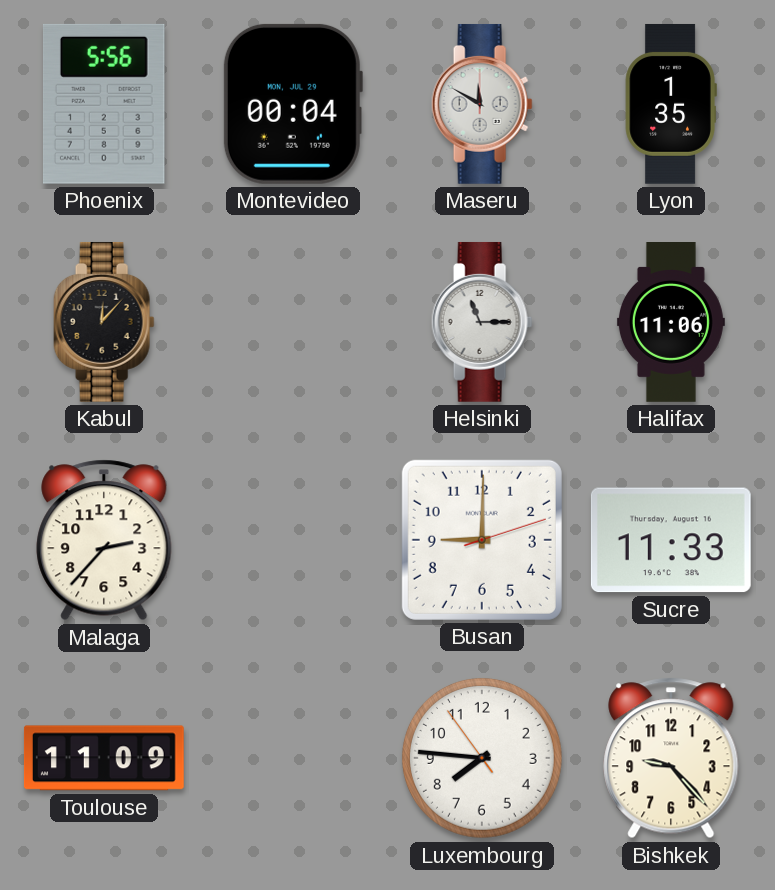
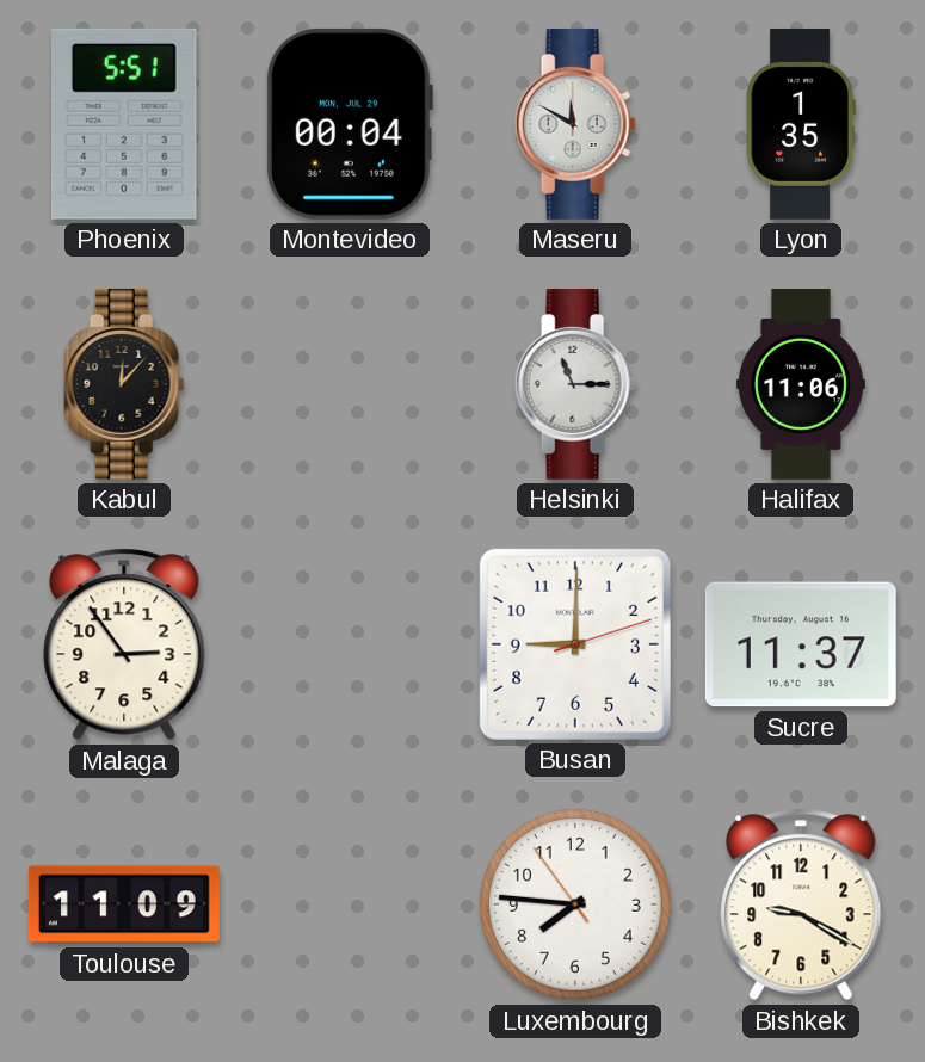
Phoenix: 5:56 -> 5:51
Malaga: 2:37 -> 2:54
Sucre: 11:33 -> 11:37
Bishkek: 9:23 -> 9:20
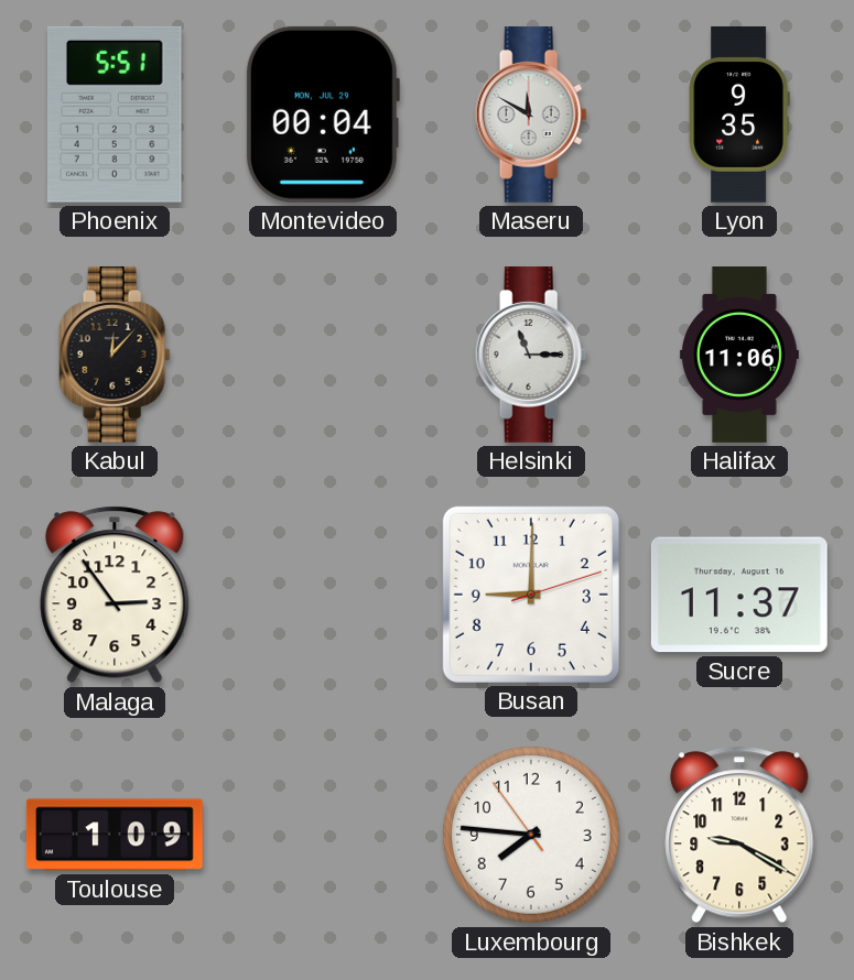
Lyon: 1:35 -> 9:35
Toulouse: 11:09 -> 1:09
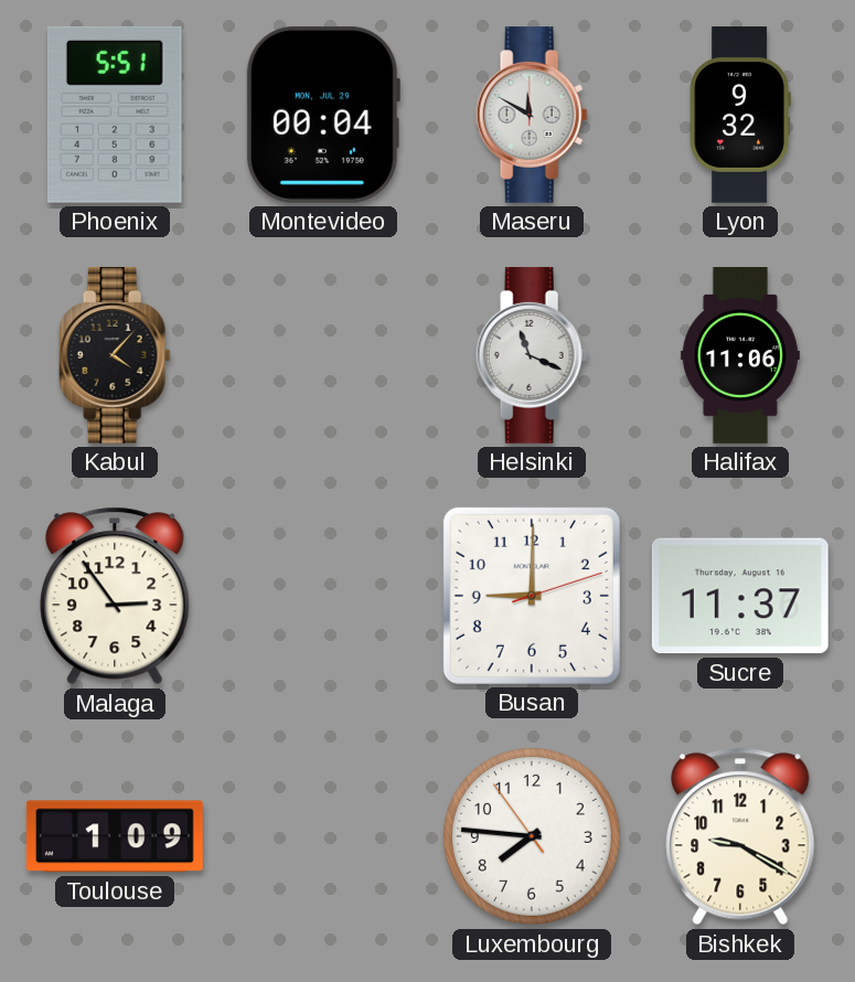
Lyon: 9:35 -> 9:32
Kabul: 12:07 -> 4:07
Helsinki: 11:15 -> 11:19
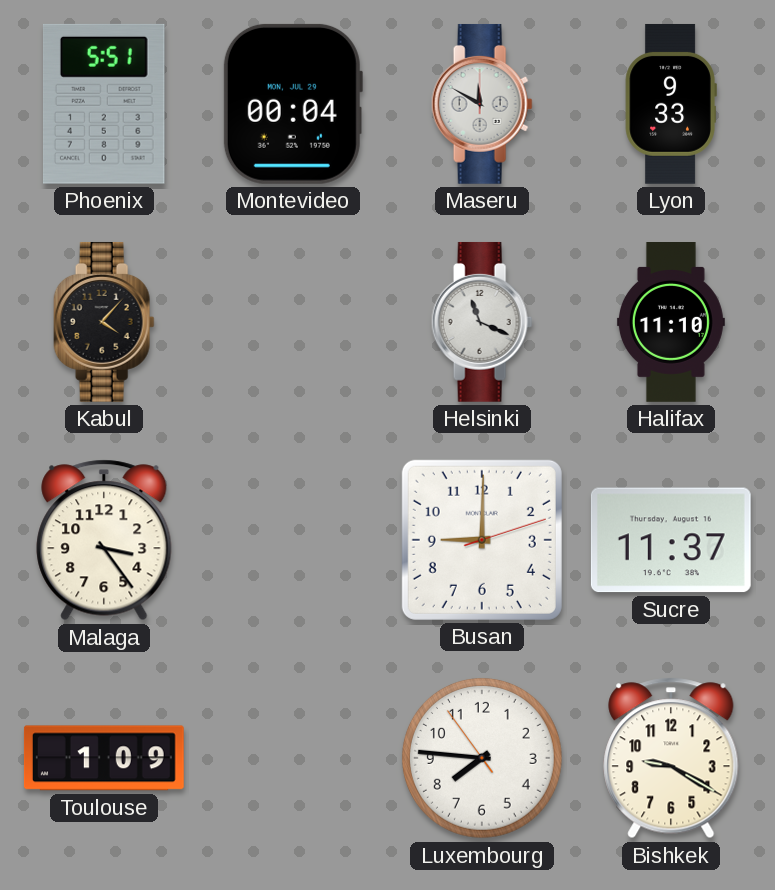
Lyon: 9:32 -> 9:33
Halifax: 11:06 -> 11:10
Malaga: 2:54 -> 3:24
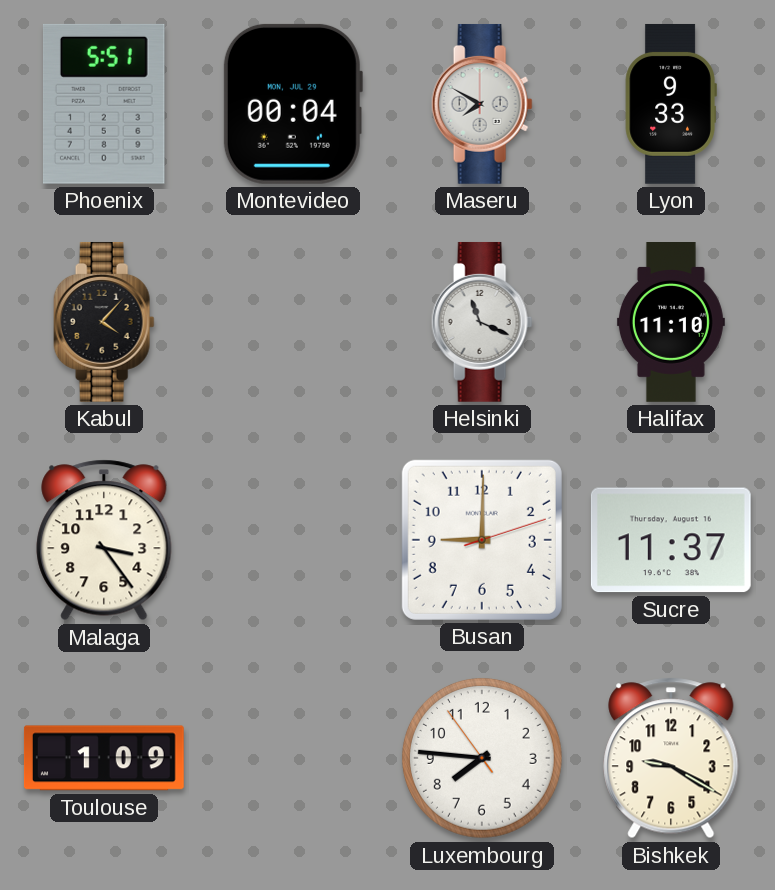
Maseru: 11:50 -> 7:50
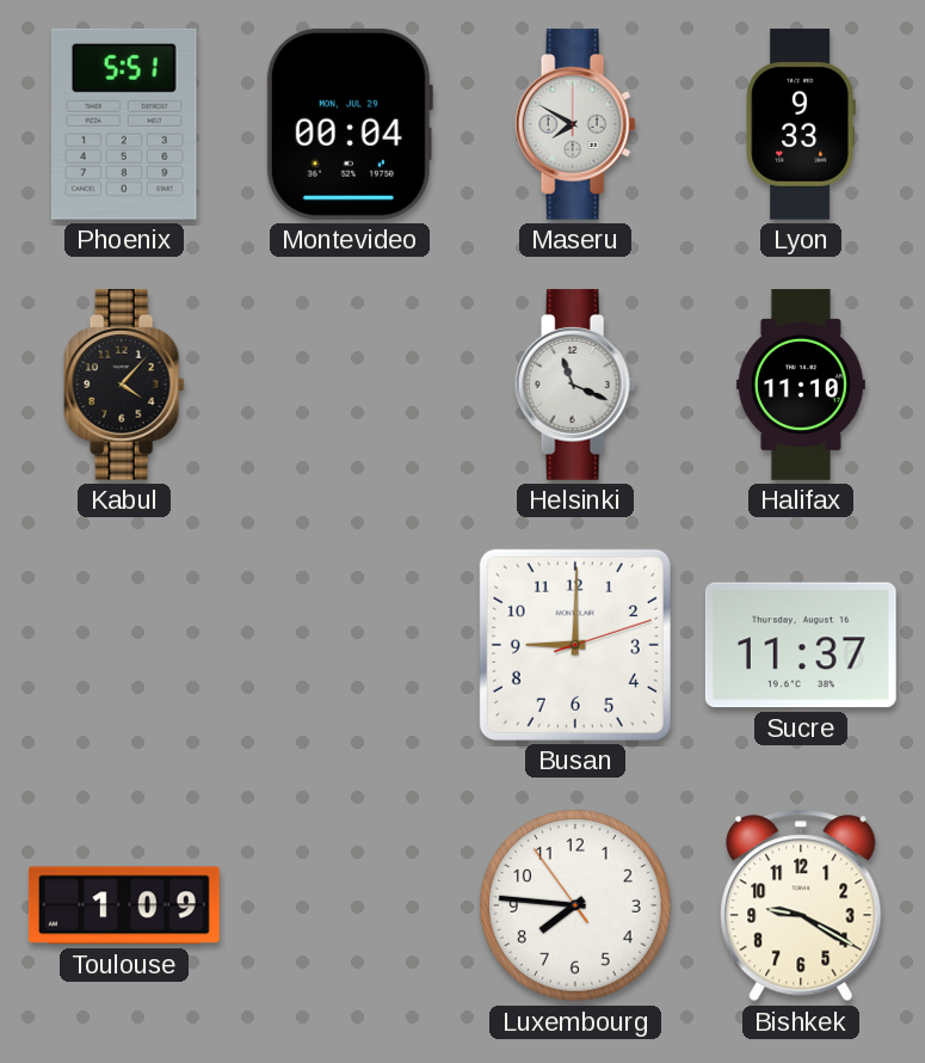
Malaga: 3:24 -> none
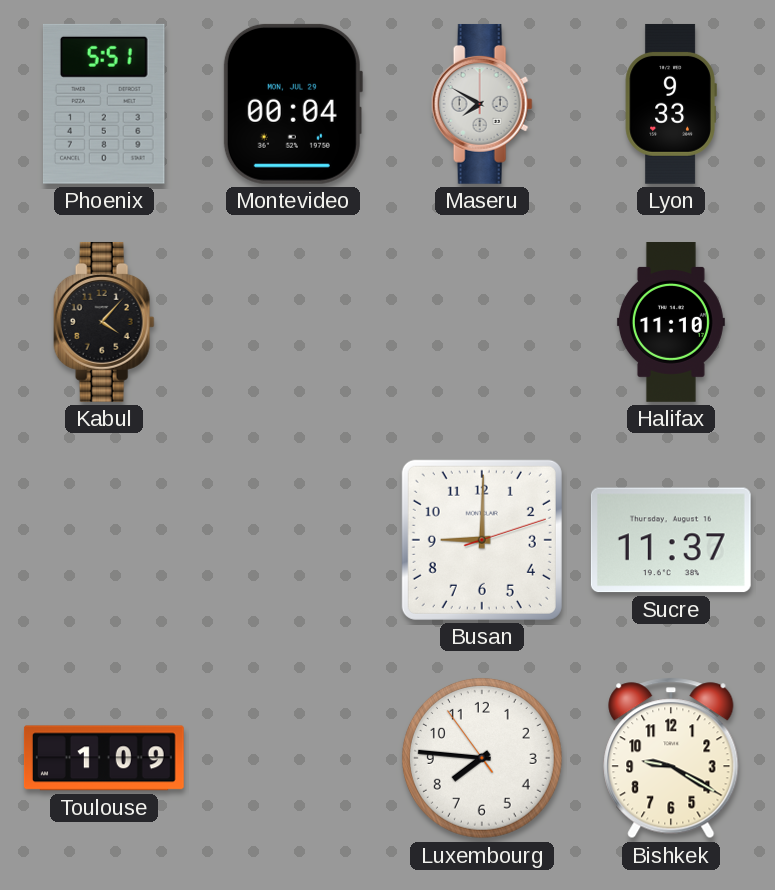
Helsinki: 11:19 -> none
